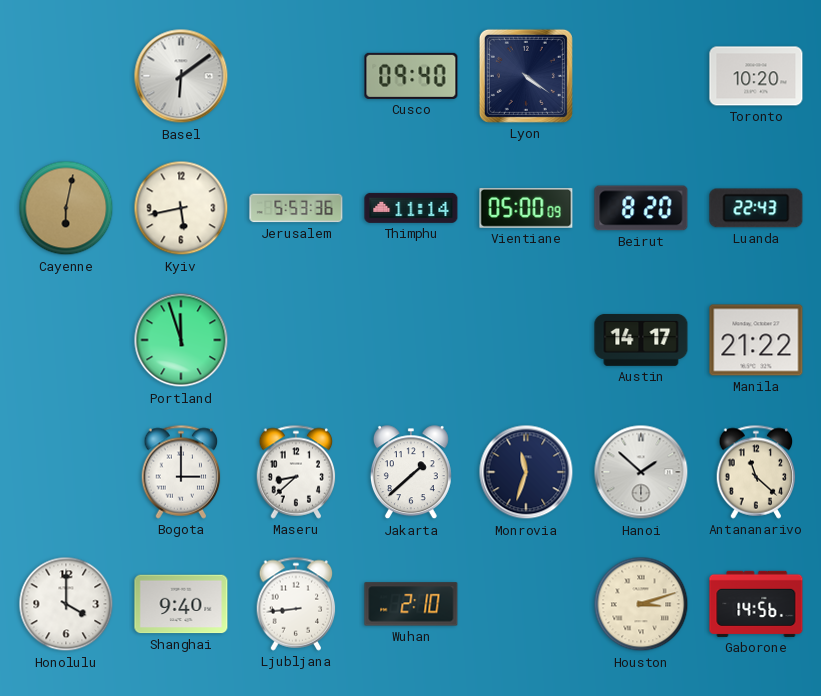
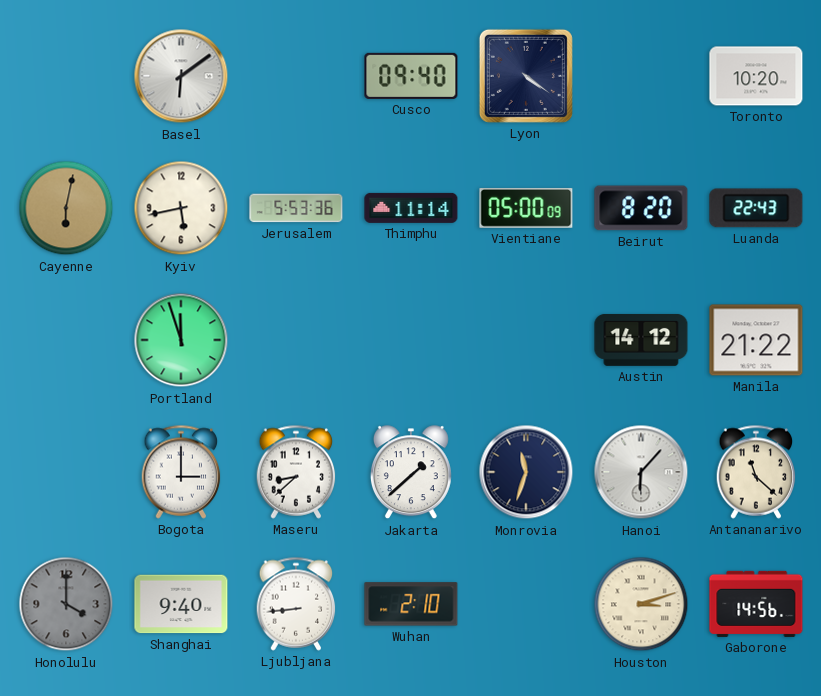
Austin: 14:17 -> 14:12
Hanoi: 1:52 -> 6:07
Honolulu dial: white -> grey
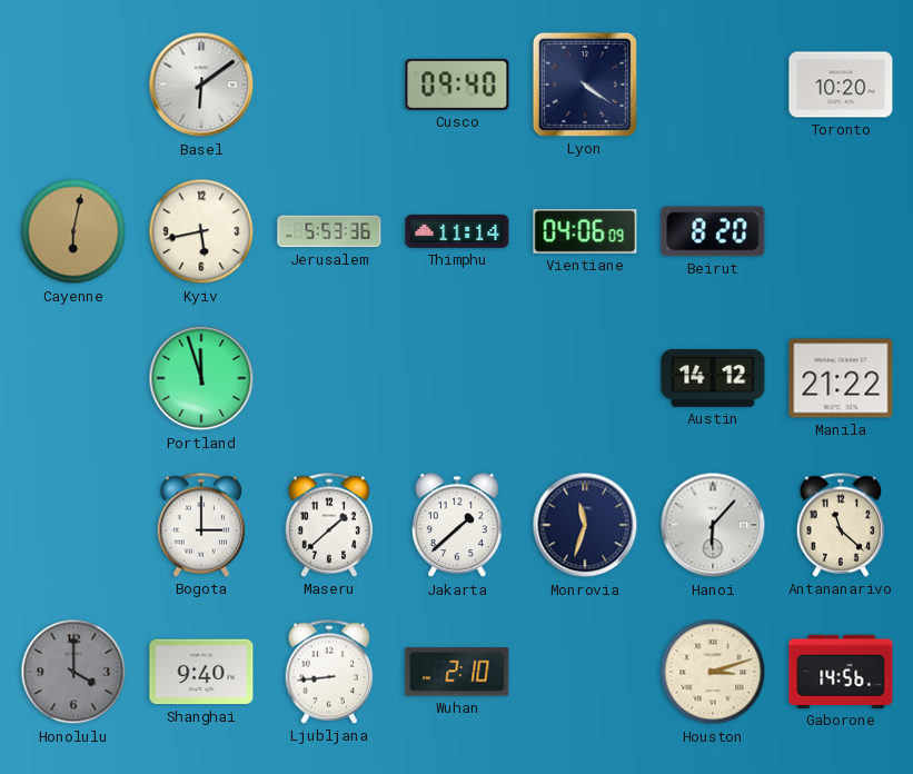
Vientiane: 05:00 -> 04:06
Luanda: 22:43 -> none
Maseru: 8:38 -> 1:38
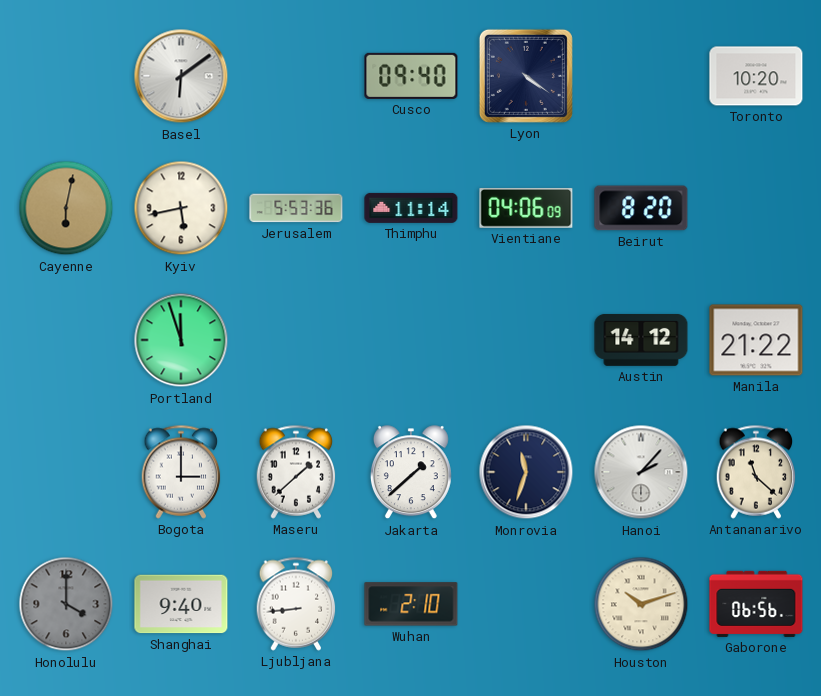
Hanoi: 6:07 -> 2:07
Houston: 3:12 -> 10:12
Gaborone: 14:56 -> 06:56
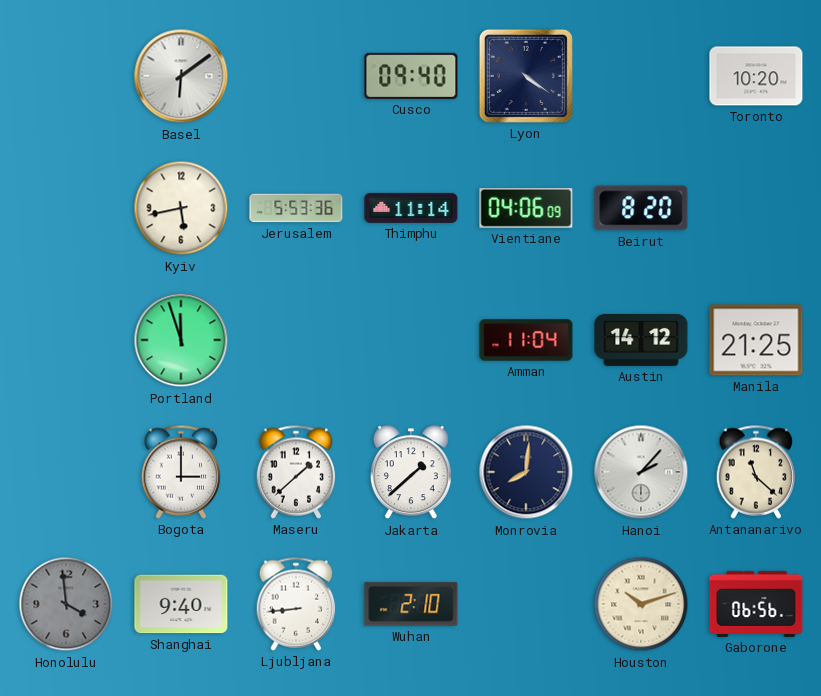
Cayenne: 6:02 -> none
Amman: none -> 11:04
Manila: 21:22 -> 21:25
Monrovia: 11:33 -> 8:01
Honolulu: 4:00 -> 3:59
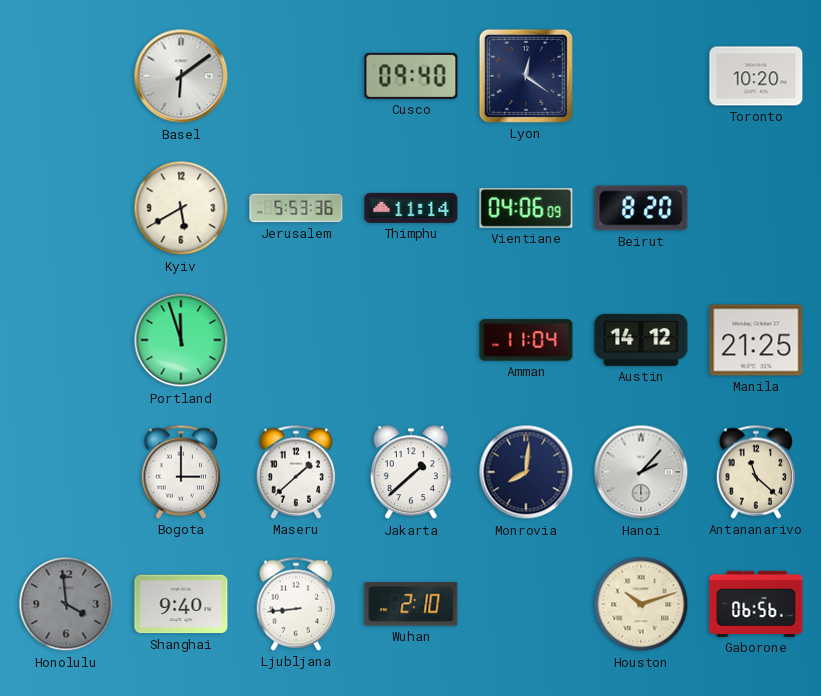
Lyon: 4:21 -> 12:21
Kyiv: 5:43 -> 5:40
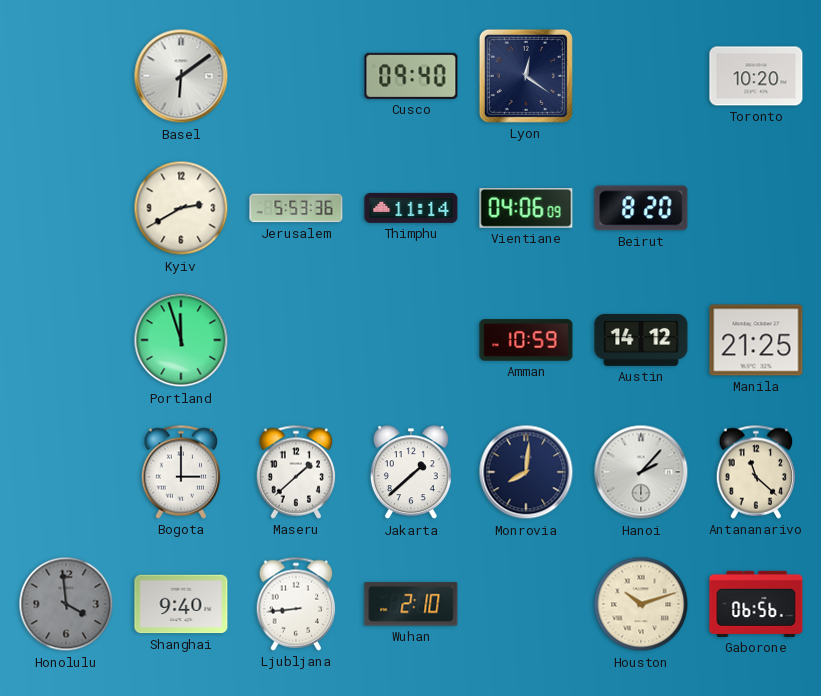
Kyiv: 5:40 -> 2:40
Amman: 11:04 -> 10:59
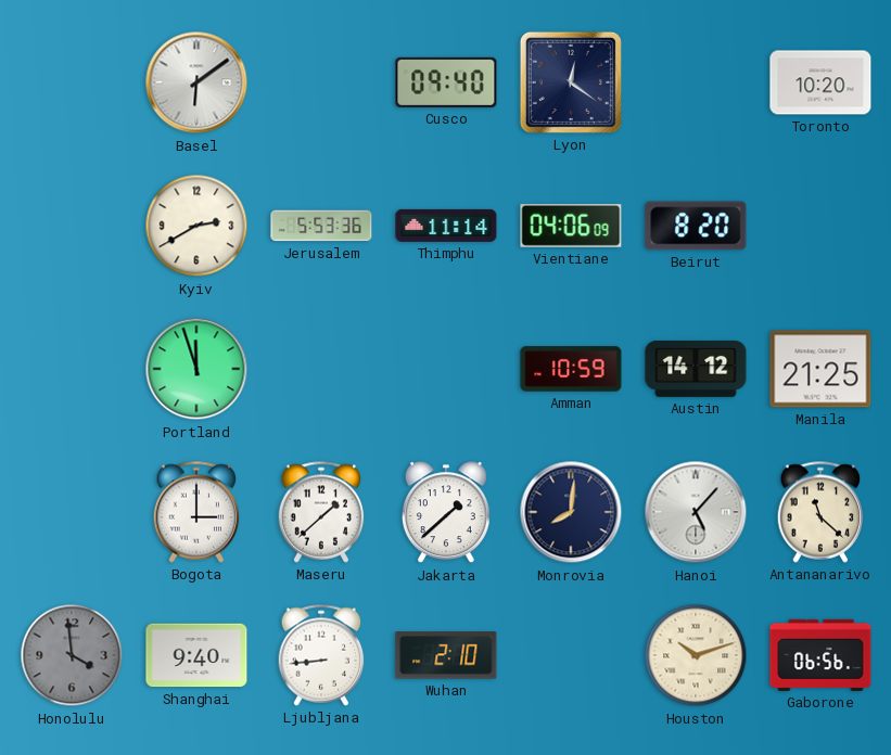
Hanoi: 2:07 -> 5:07
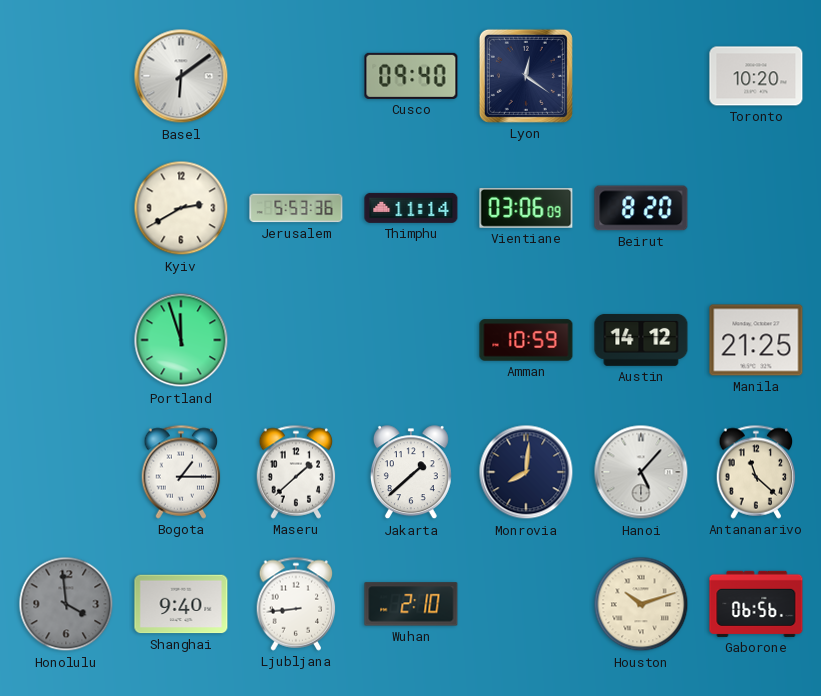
Vientiane: 04:06 -> 03:06
Bogota: 3:00 -> 1:15
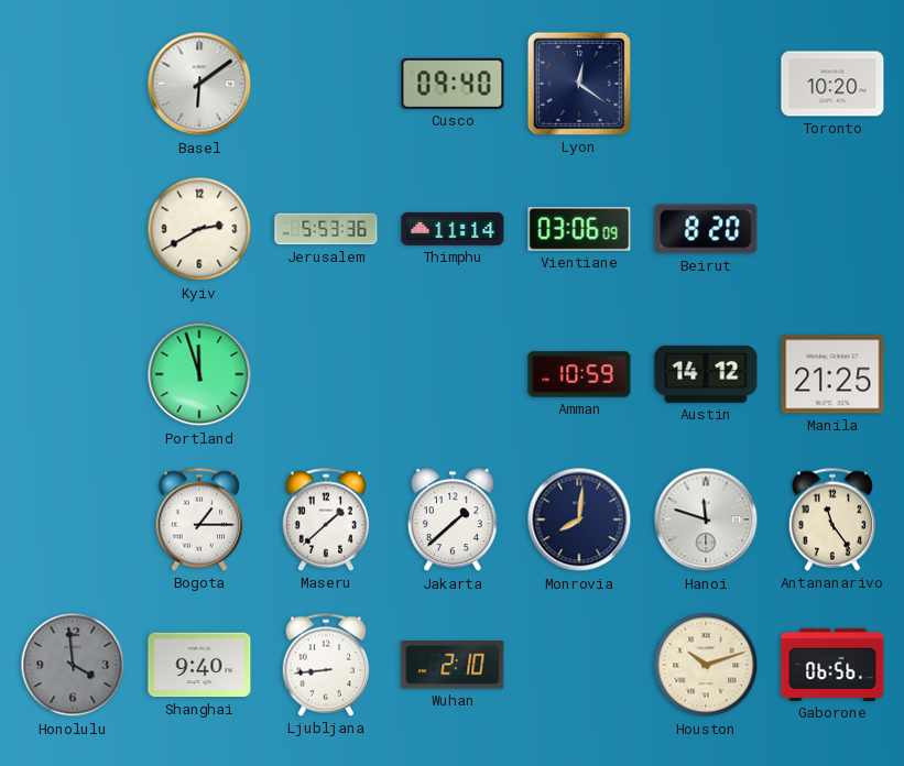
Hanoi: 5:07 -> 11:48
Antananarivo: 11:22 -> 11:24
